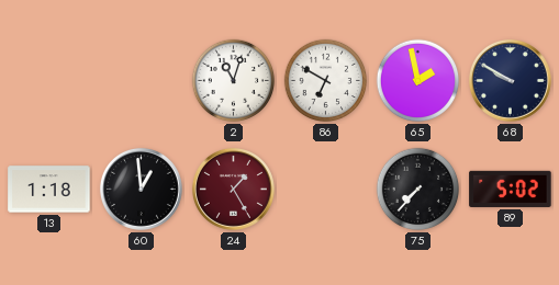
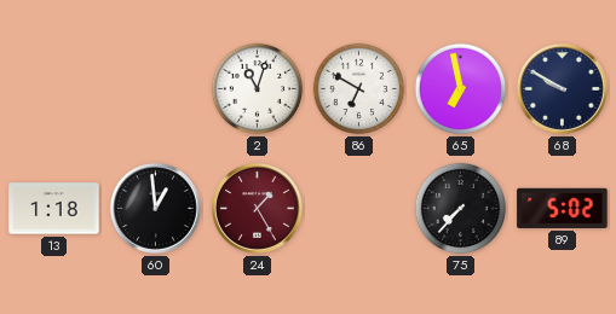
65: 1:58 -> 6:58
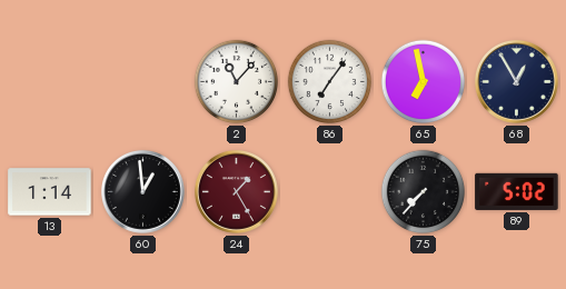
2: 11:03 -> 11:07
86: 6:50 -> 7:06
68: 9:50 -> 12:55
13: 1:18 -> 1:14
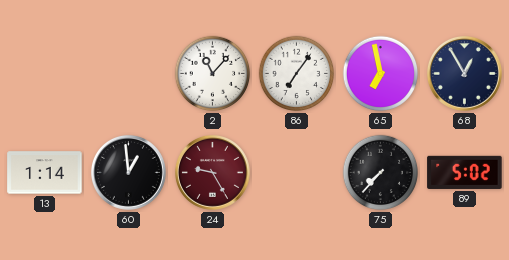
24: 1:25 -> 9:25
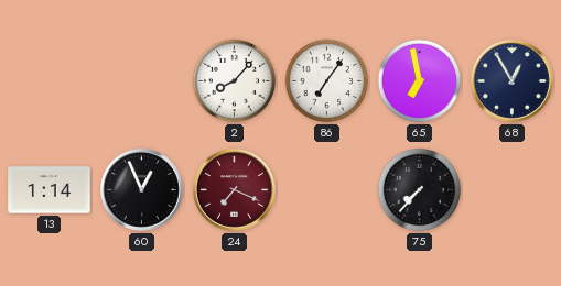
2: 11:07 -> 8:07
60: 12:59 -> 12:56
24: 9:25 -> 7:19
89: 5:02 -> none
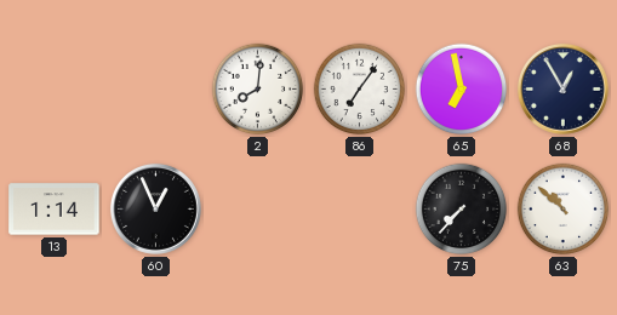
2: 8:07 -> 8:01
24: 7:19 -> none
63: none -> 10:52
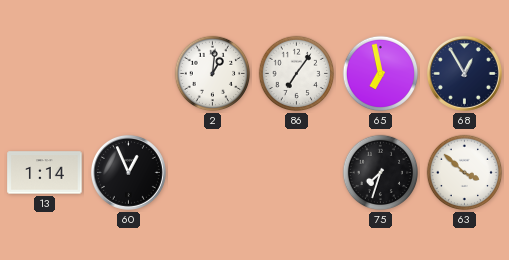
2: 8:01 -> 1:01
75: 7:37 -> 7:33
63: 10:52 -> 3:52
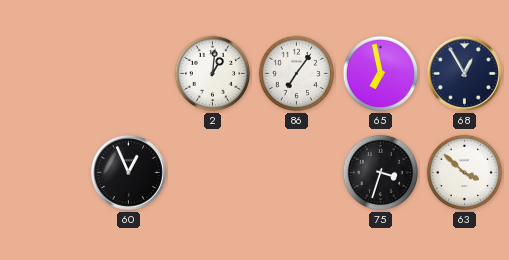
13: 1:14 -> none
75: 7:33 -> 3:33
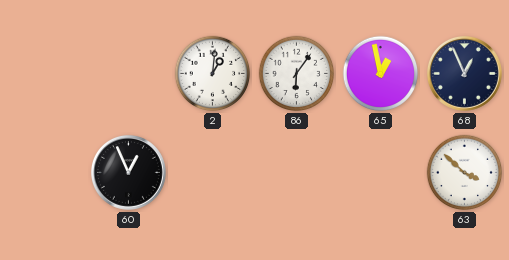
86: 7:06 -> 6:06
65: 6:58 -> 12:58
68: 12:55 -> 12:56
75: 3:33 -> none
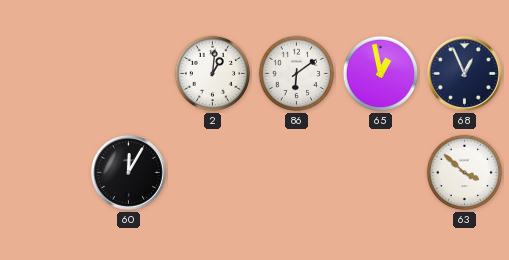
86: 6:06 -> 6:09
60: 12:56 -> 12:05
